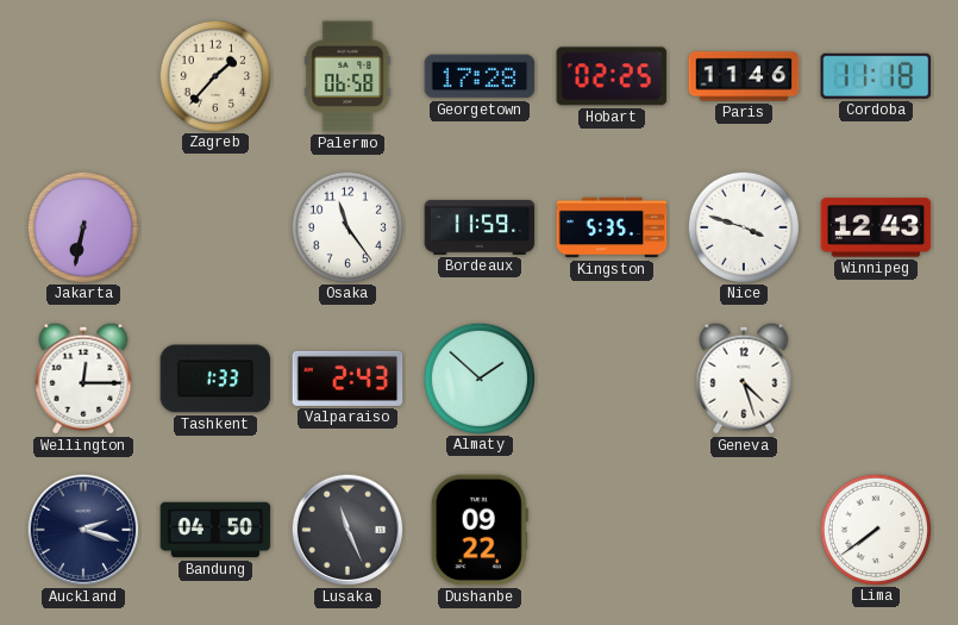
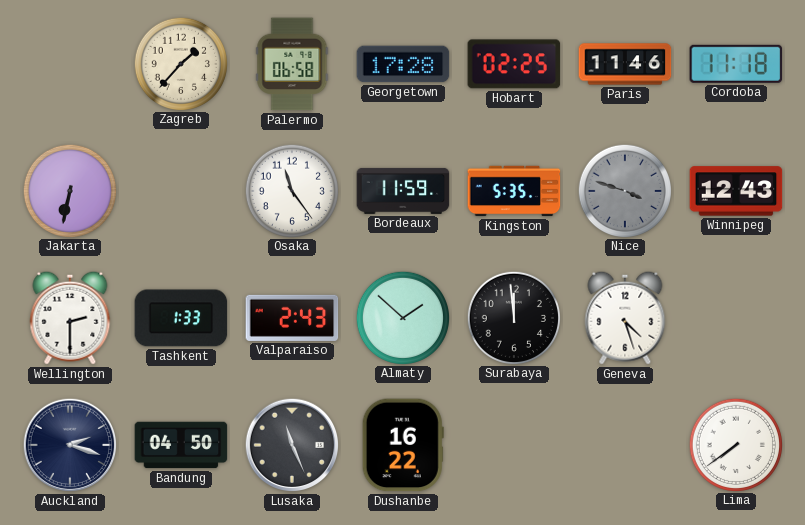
Nice dial: white -> grey
Wellington: 12:15 -> 2:30
Surabaya: none -> 11:59
Dushanbe: 09:22 -> 16:22
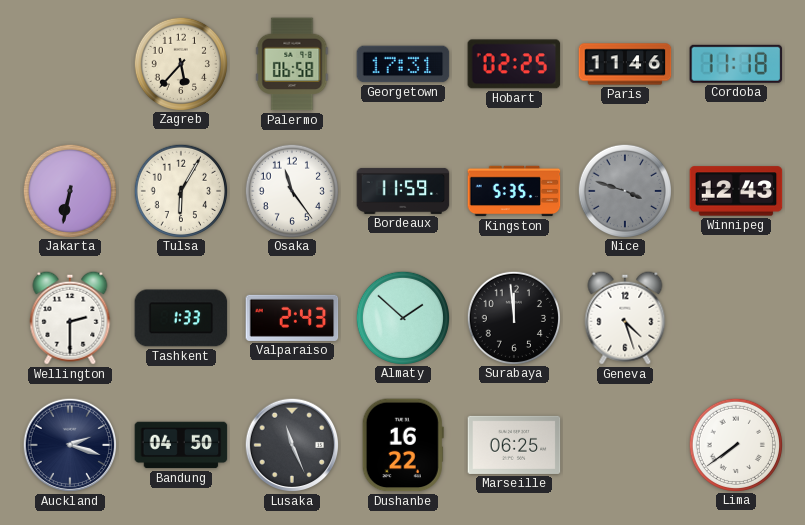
Zagreb: 1:37 -> 5:37
Georgetown: 17:28 -> 17:31
Tulsa: none -> 6:05
Marseille: none -> 06:25
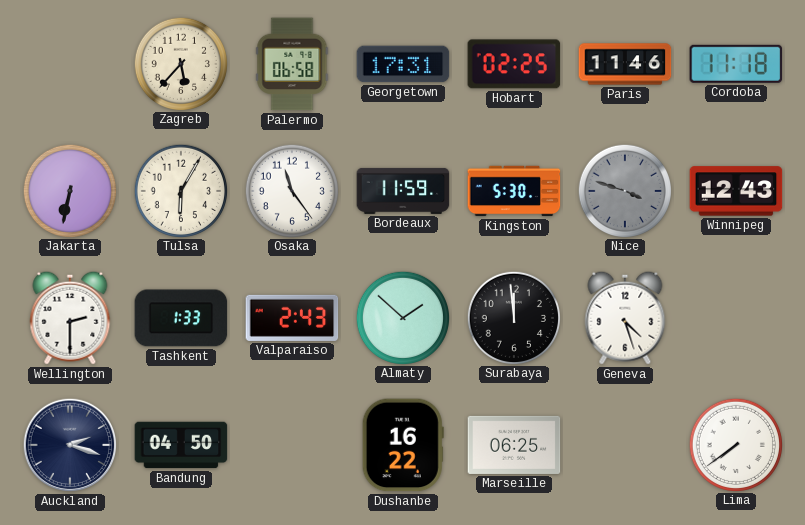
Kingston: 5:35 -> 5:30
Lusaka: 11:26 -> none
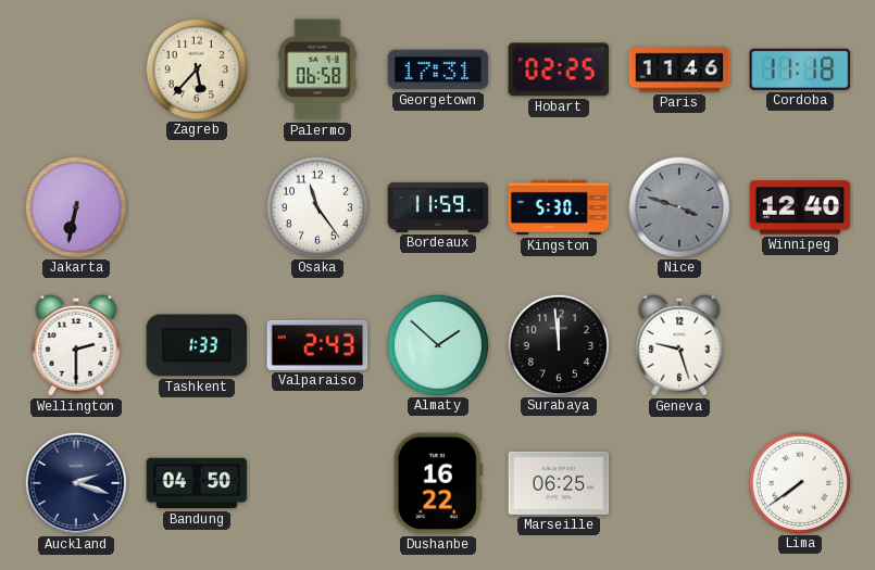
Tulsa: 6:05 -> none
Winnipeg: 12:43 -> 12:40
Geneva: 4:27 -> 9:27
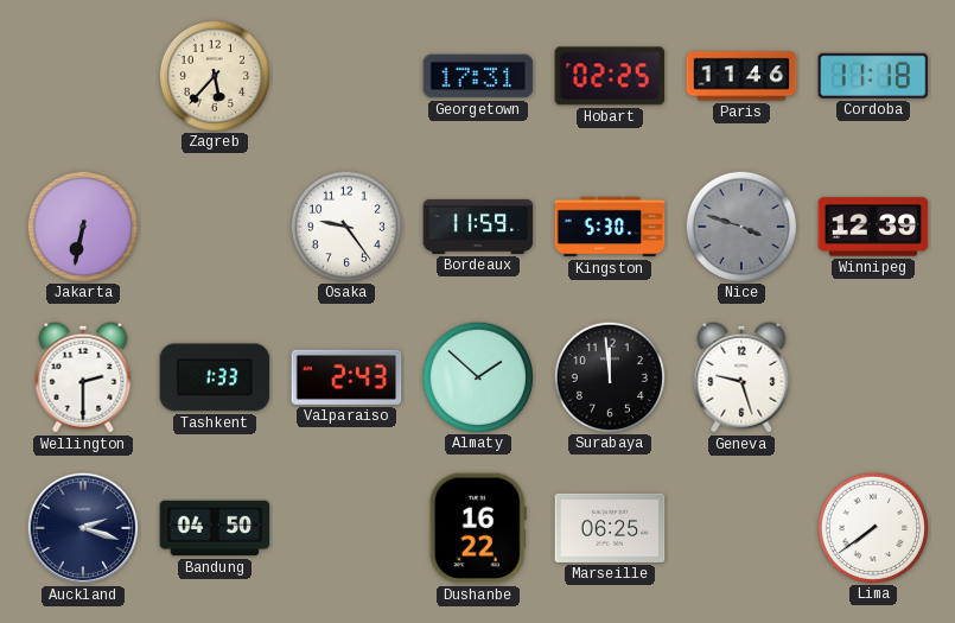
Palermo: 06:58 -> none
Osaka: 11:24 -> 9:24
Winnipeg: 12:40 -> 12:39
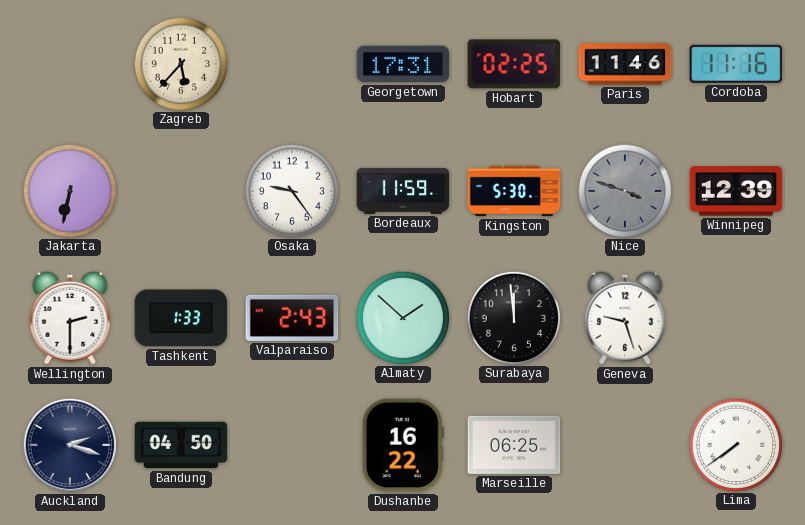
Cordoba: 11:18 -> 11:16
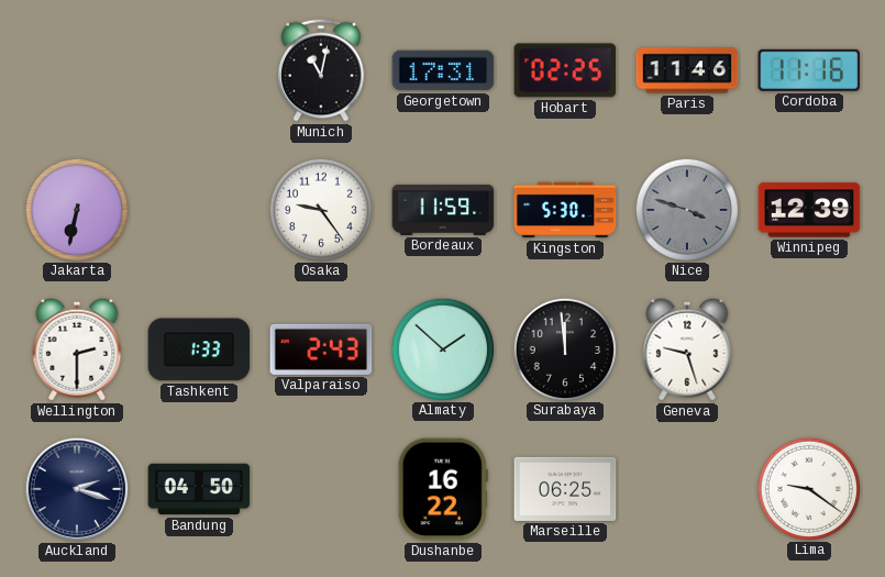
Zagreb: 5:37 -> none
Munich: none -> 11:02
Lima: 7:39 -> 9:21
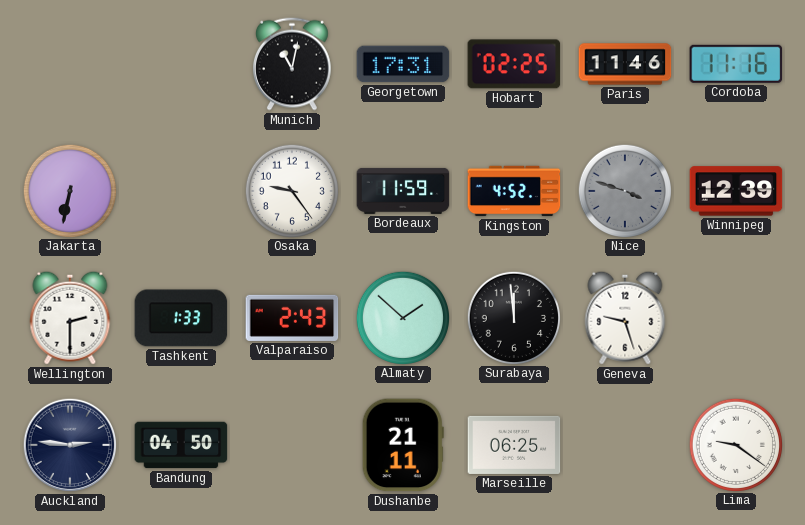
Kingston: 5:30 -> 4:52
Auckland: 2:18 -> 2:46
Dushanbe: 16:22 -> 21:11
